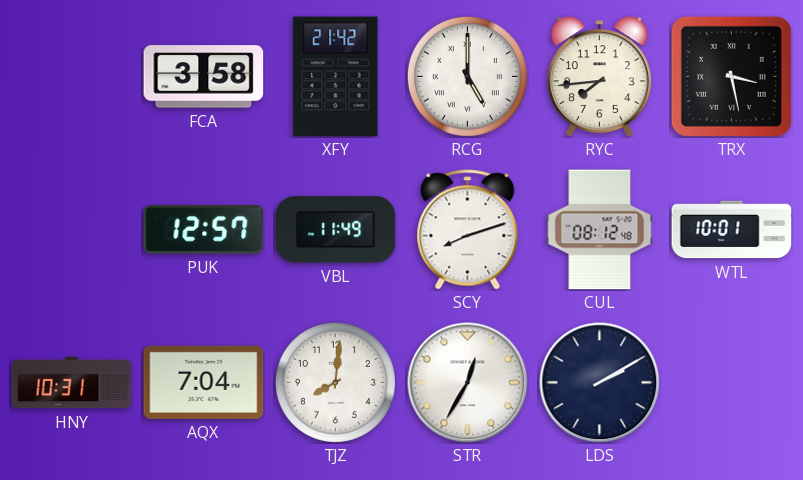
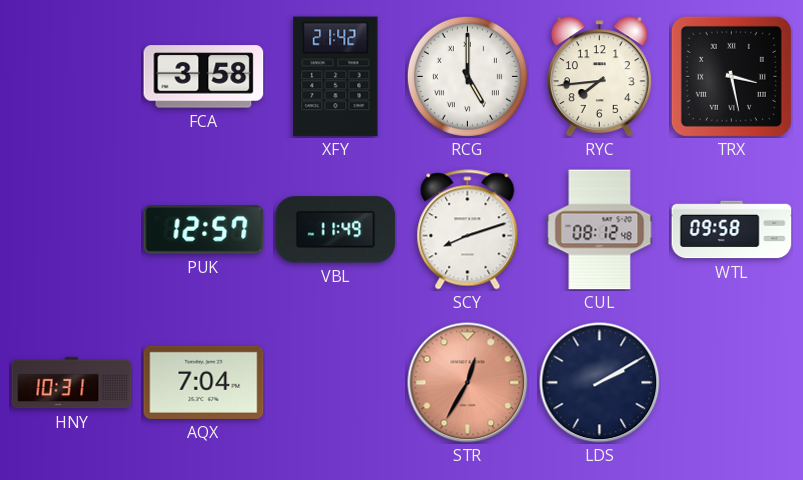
WTL: 10:01 -> 09:58
TJZ: 8:01 -> none
STR dial: white -> salmon
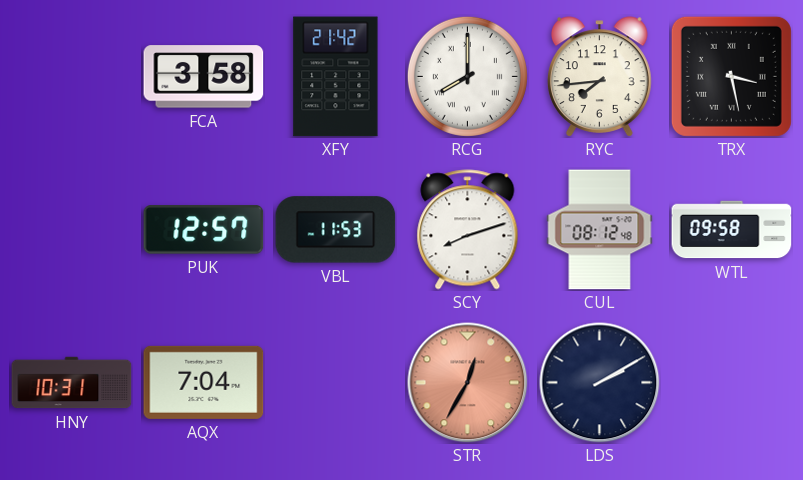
RCG: 5:00 -> 8:00
VBL: 11:49 -> 11:53
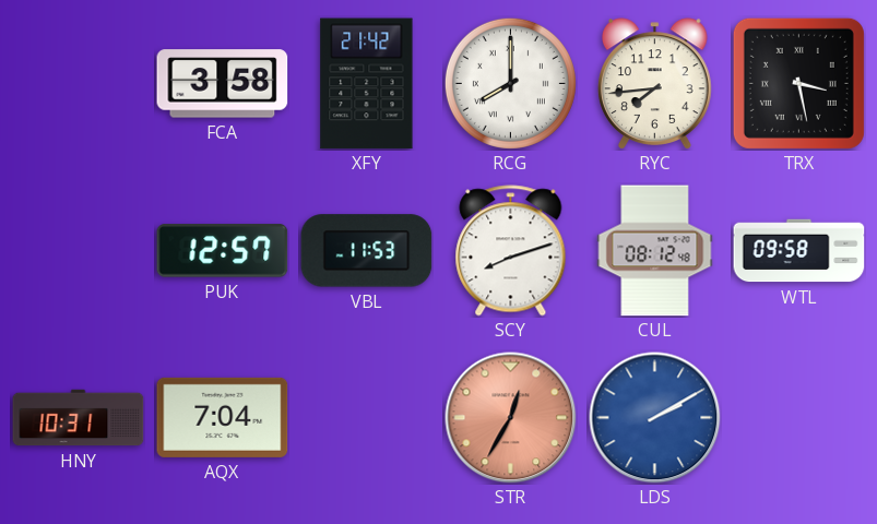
LDS dial: navy -> blue
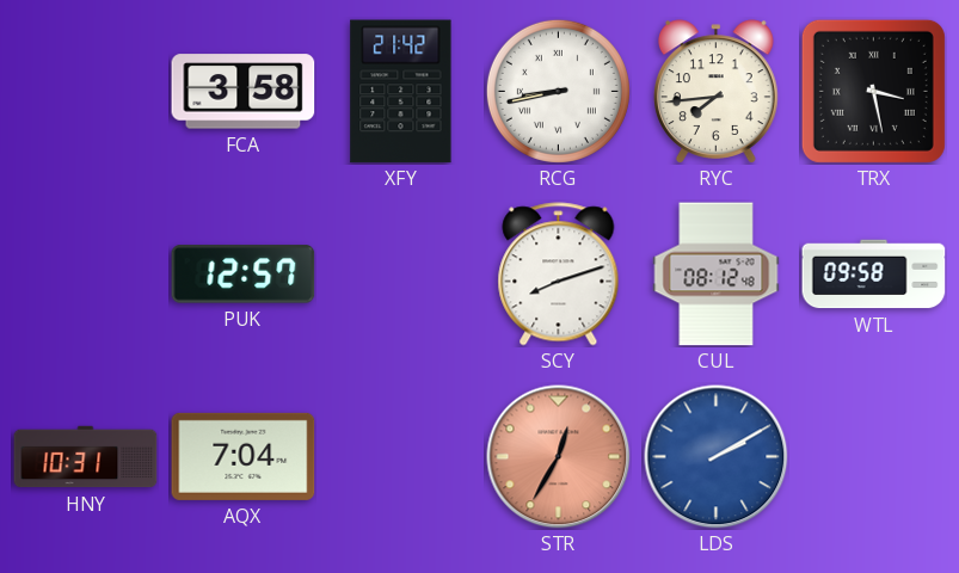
RCG: 8:00 -> 8:43
VBL: 11:53 -> none
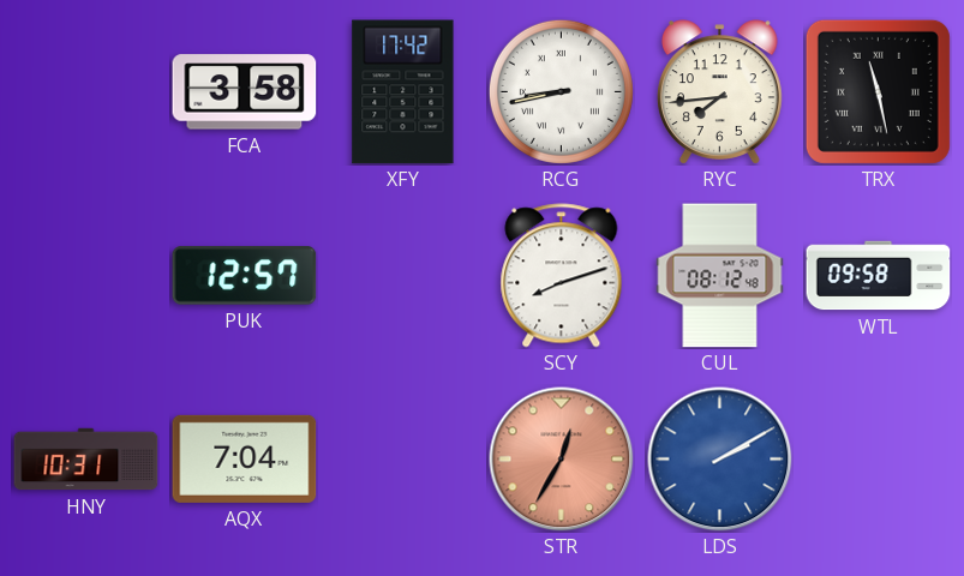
XFY: 21:42 -> 17:42
TRX: 3:28 -> 11:28
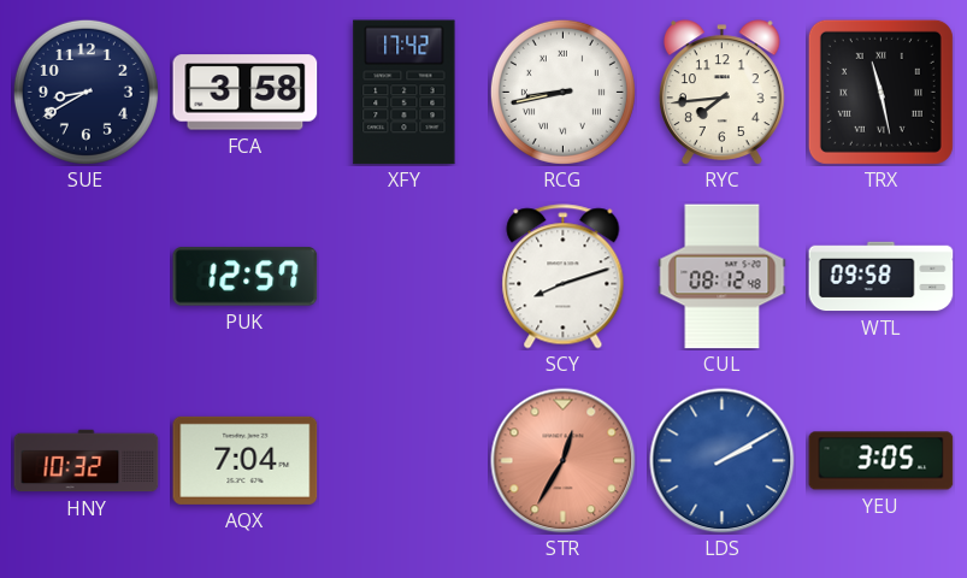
SUE: none -> 8:40
HNY: 10:31 -> 10:32
YEU: none -> 3:05
